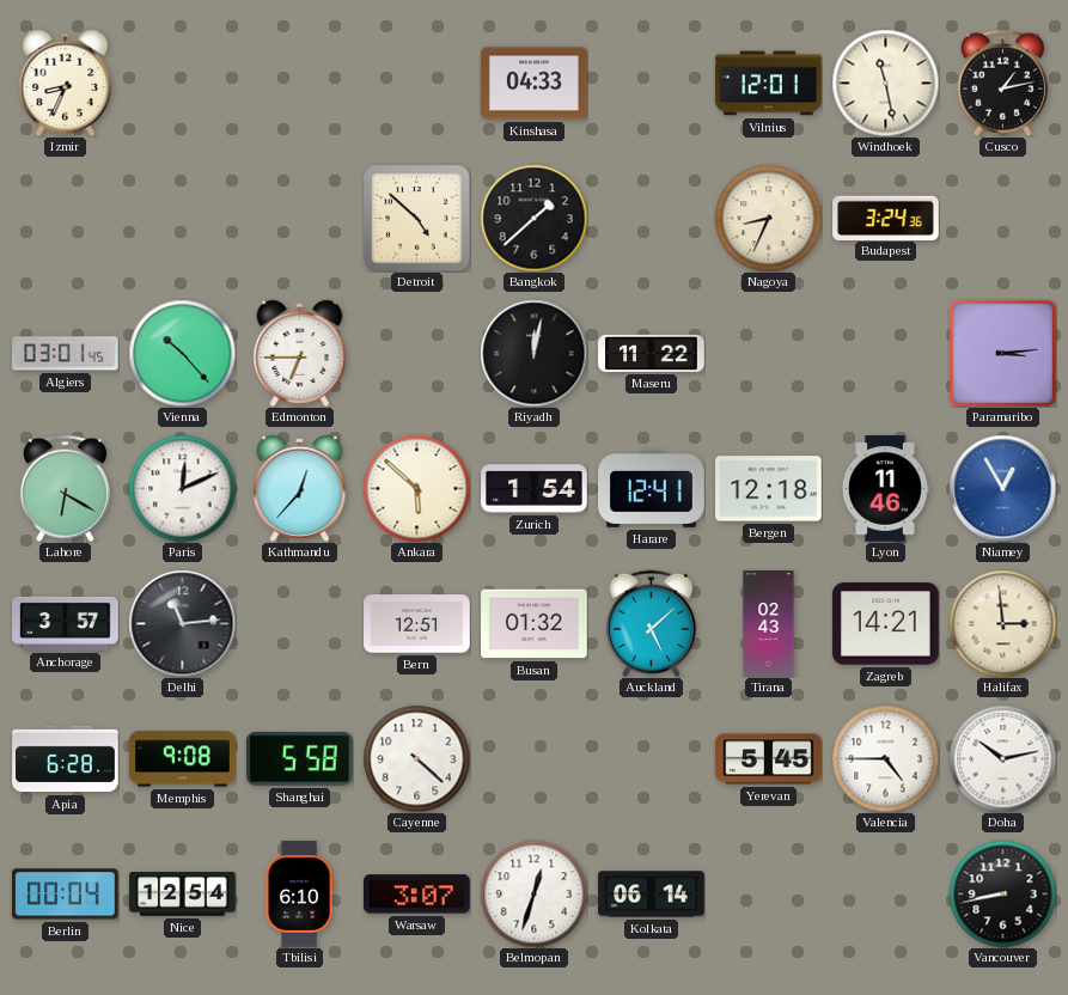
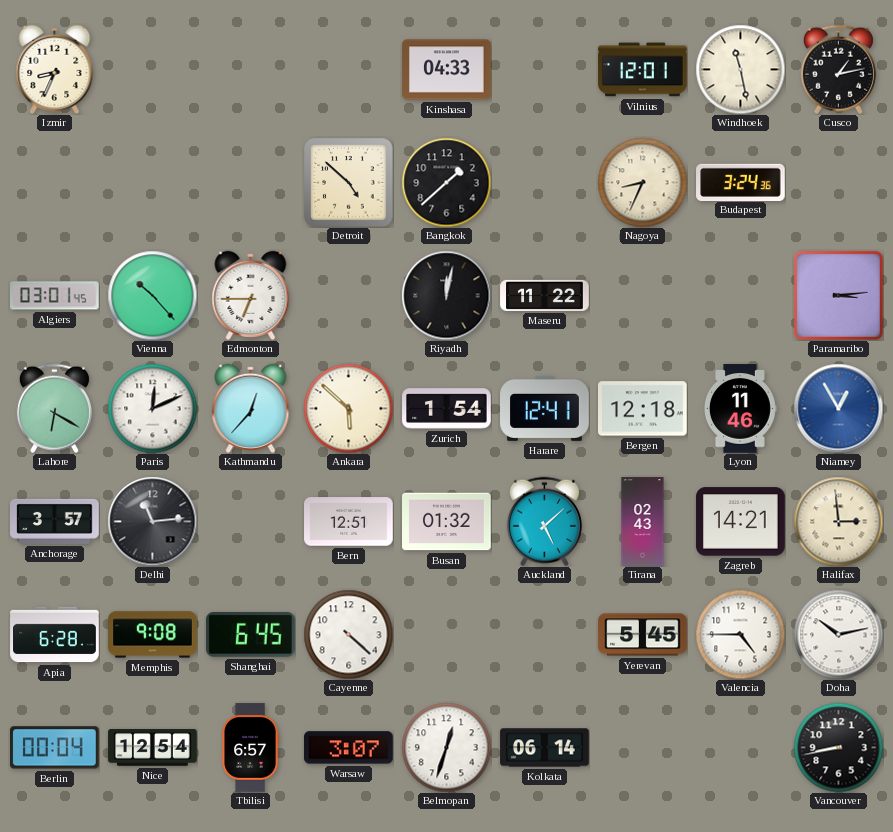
Shanghai: 5:58 -> 6:45
Tbilisi: 6:10 -> 6:57
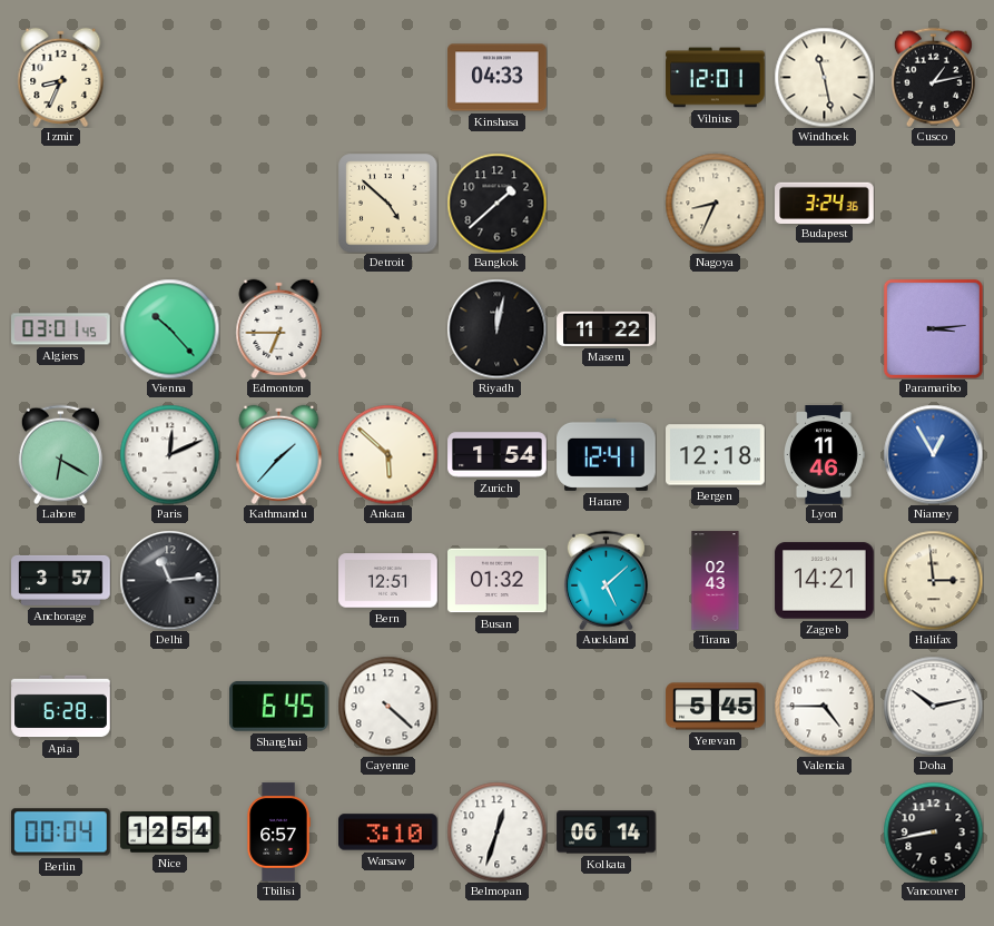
Kathmandu: 12:37 -> 1:37
Memphis: 9:08 -> none
Warsaw: 3:07 -> 3:10
